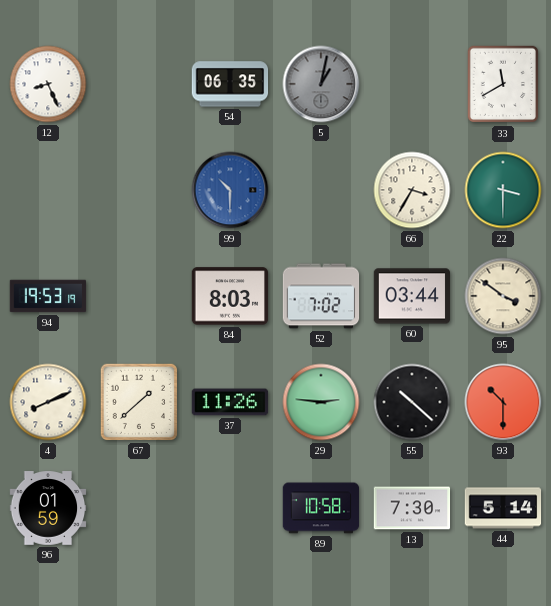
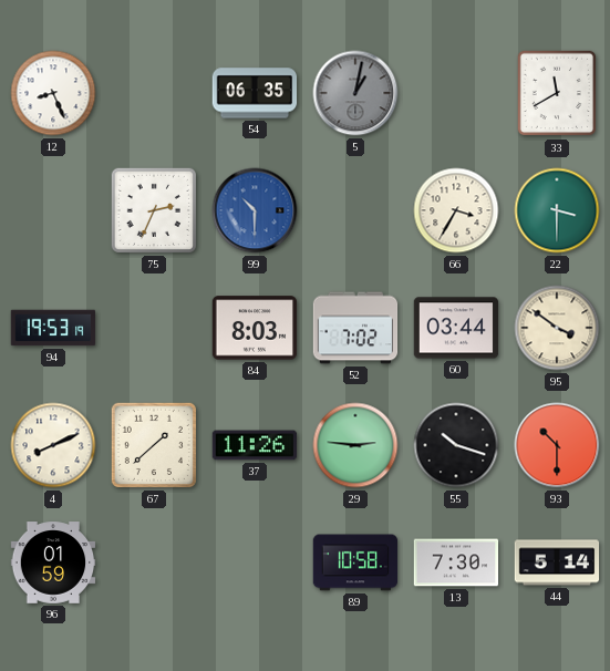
75: none -> 2:34
55: 10:22 -> 10:18
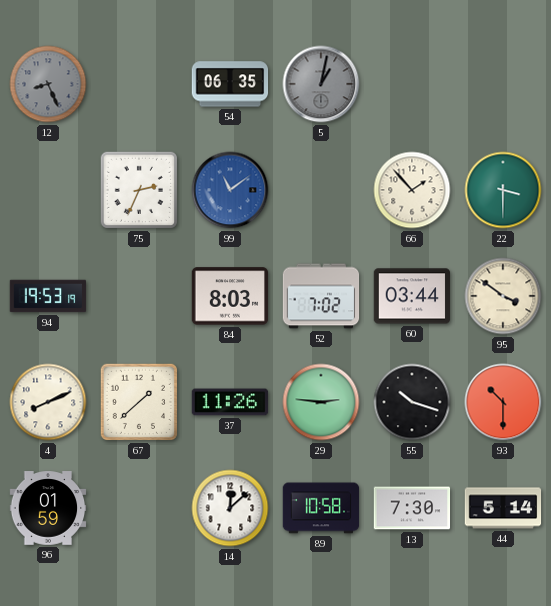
12 dial: white -> grey
33: 11:40 -> none
99: 10:30 -> 11:09
66: 3:35 -> 1:53
14: none -> 12:08
